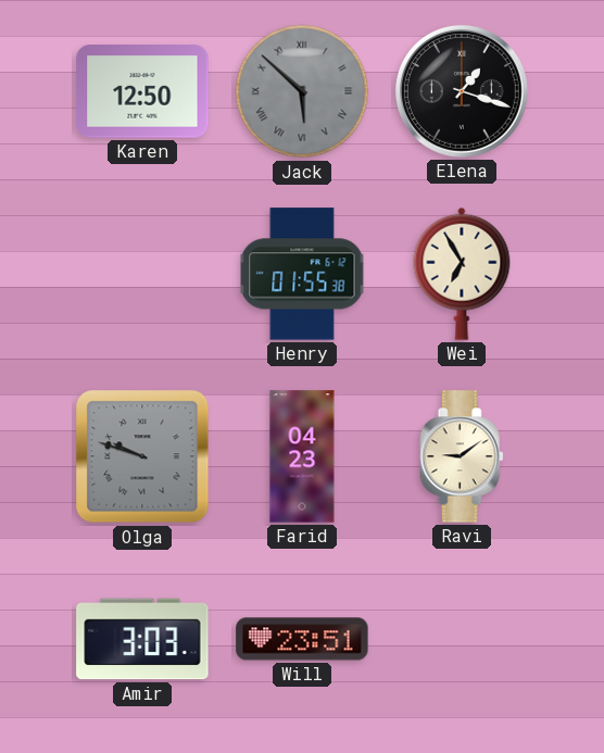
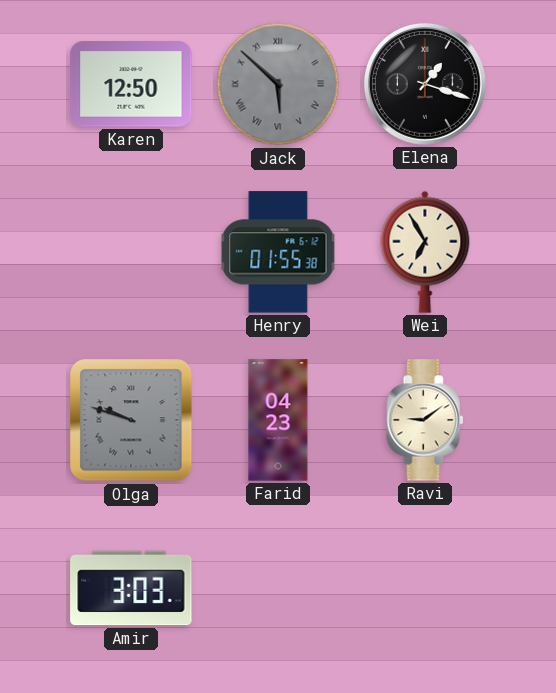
Will: 23:51 -> none
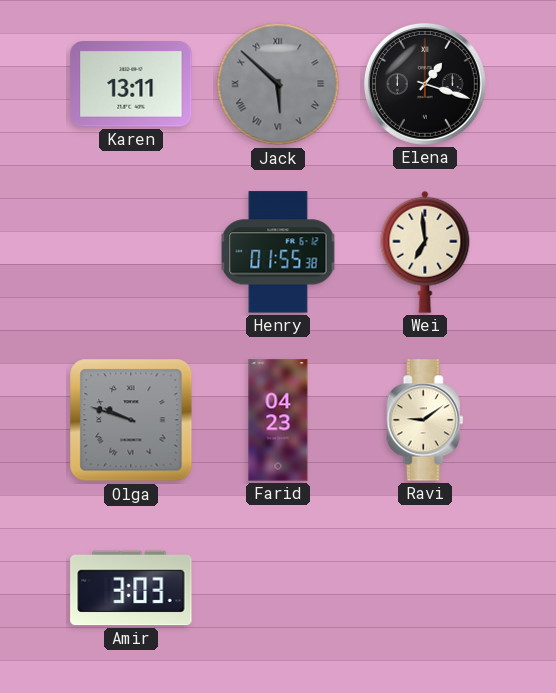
Karen: 12:50 -> 13:11
Wei: 6:55 -> 6:59
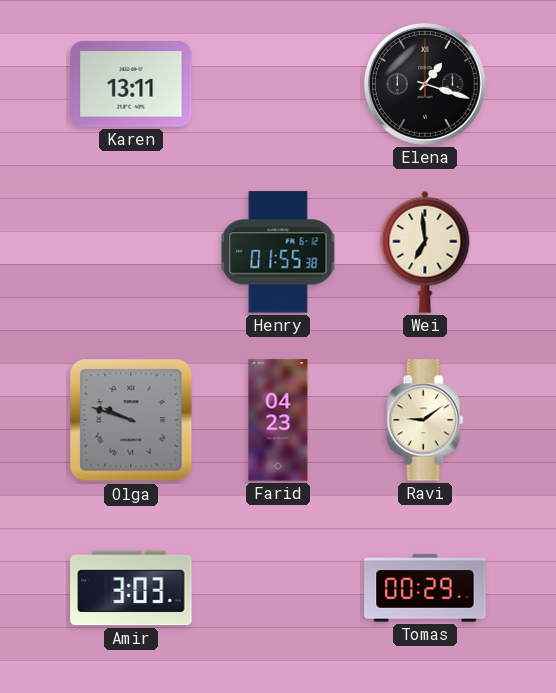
Jack: 5:52 -> none
Tomas: none -> 00:29
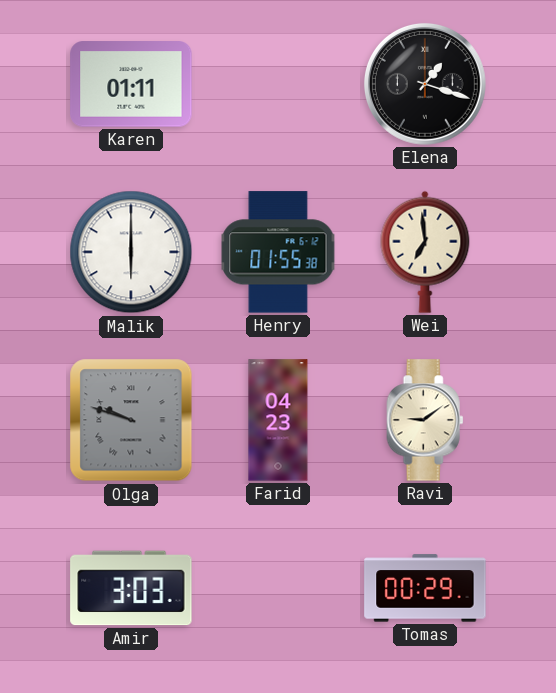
Karen: 13:11 -> 01:11
Malik: none -> 6:00
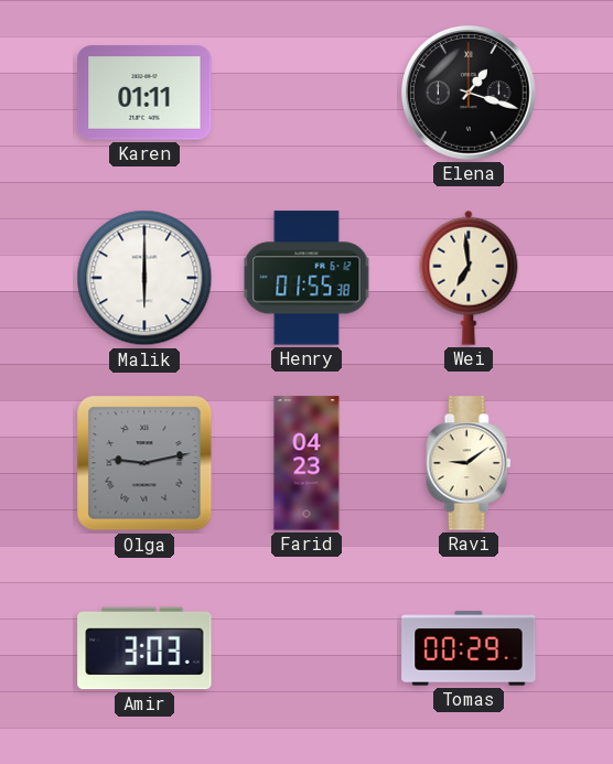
Olga: 9:48 -> 9:13
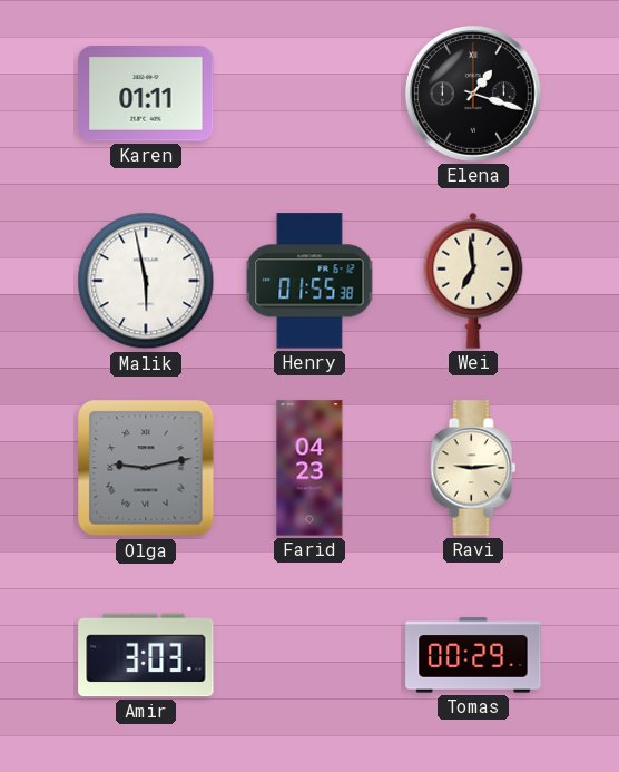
Malik: 6:00 -> 5:58
Ravi: 9:09 -> 9:14
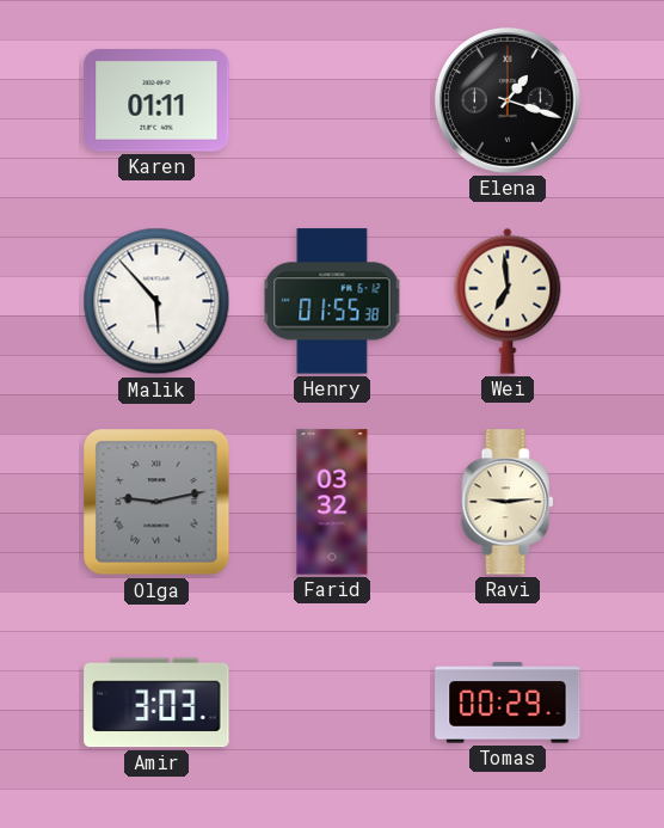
Malik: 5:58 -> 5:53
Farid: 04:23 -> 03:32
